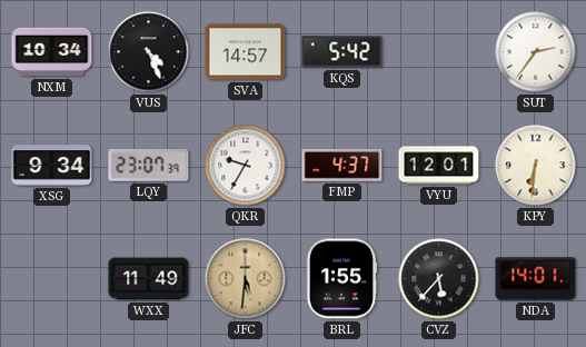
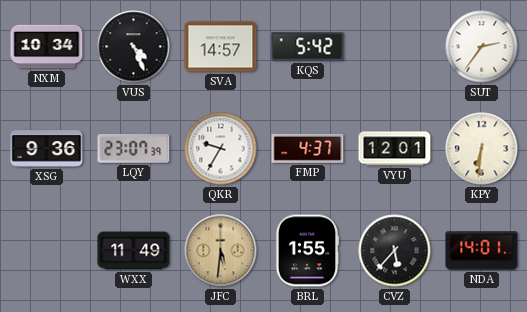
XSG: 9:34 -> 9:36
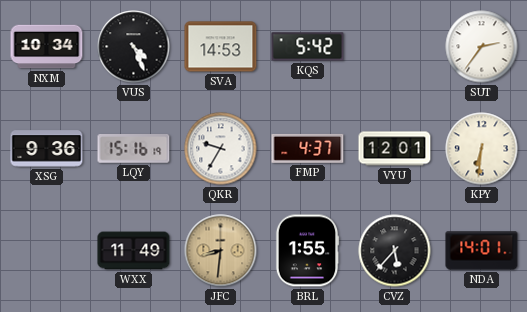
SVA: 14:57 -> 14:53
LQY: 23:07 -> 15:16
JFC: 5:31 -> 8:31
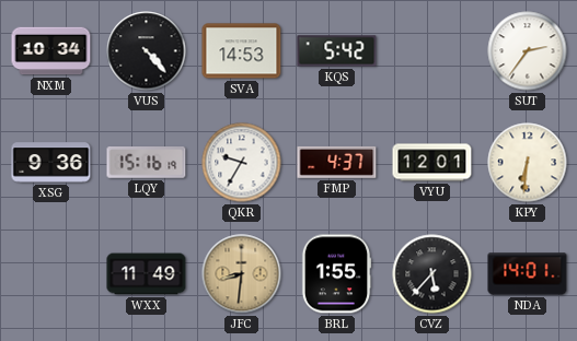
VUS: 4:26 -> 4:23
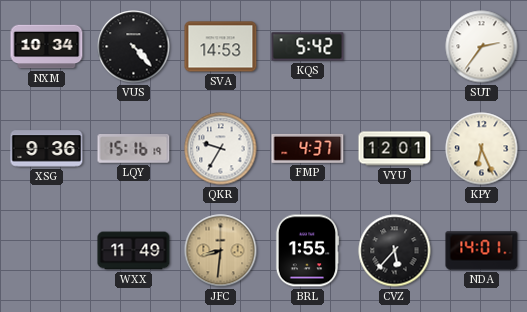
KPY: 6:31 -> 6:26
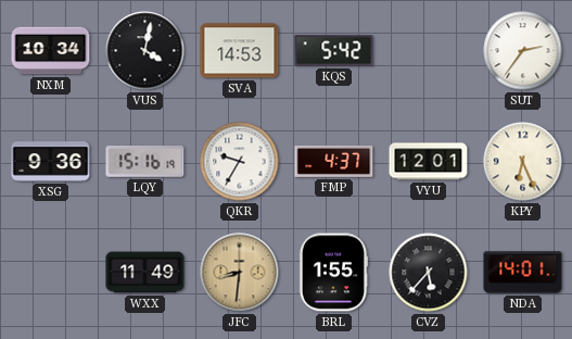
VUS: 4:23 -> 4:02
